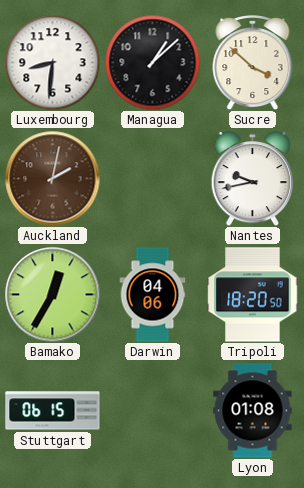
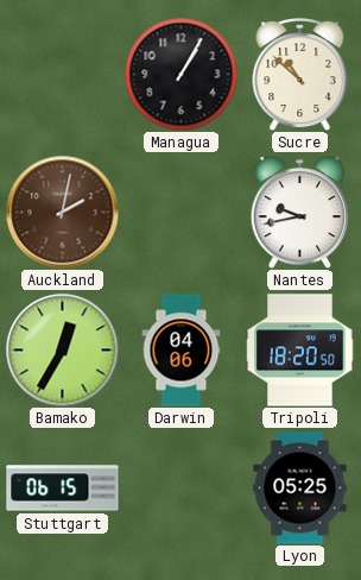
Luxembourg: 8:31 -> none
Managua: 1:08 -> 1:05
Sucre: 3:52 -> 10:52
Lyon: 01:08 -> 05:25
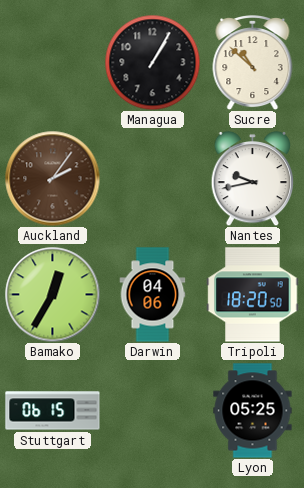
Auckland: 2:02 -> 2:06
